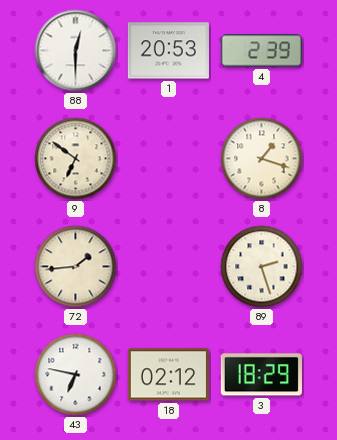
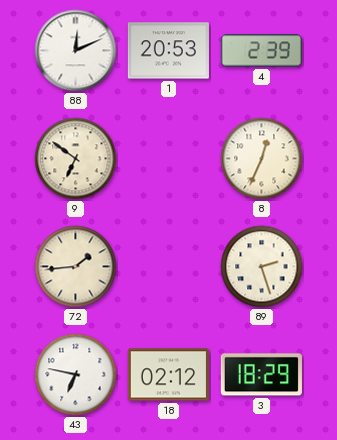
88: 12:30 -> 12:11
8: 1:18 -> 12:34
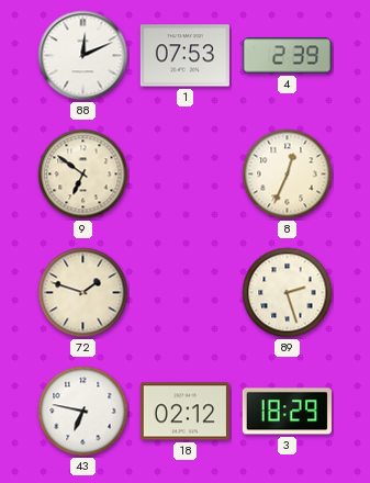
1: 20:53 -> 07:53
72: 1:44 -> 1:48
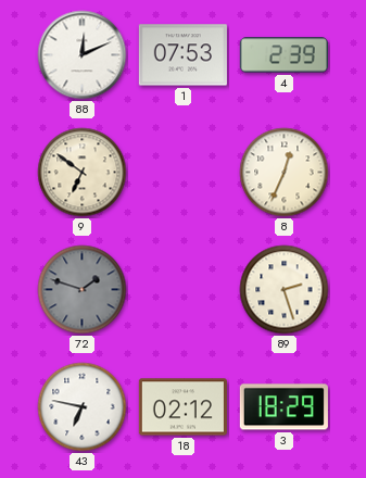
72 dial: cream -> grey
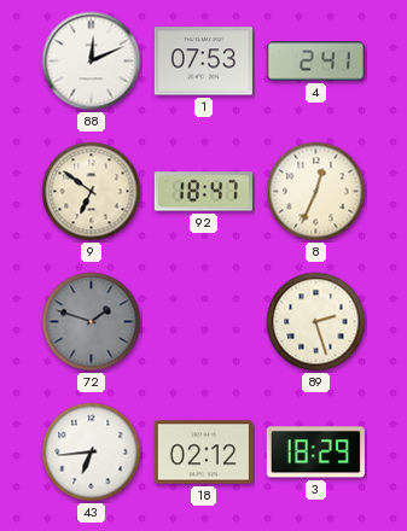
4: 2:39 -> 2:41
92: none -> 18:47
43: 6:47 -> 6:44
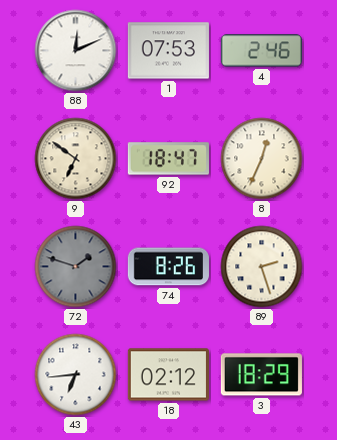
4: 2:41 -> 2:46
74: none -> 8:26
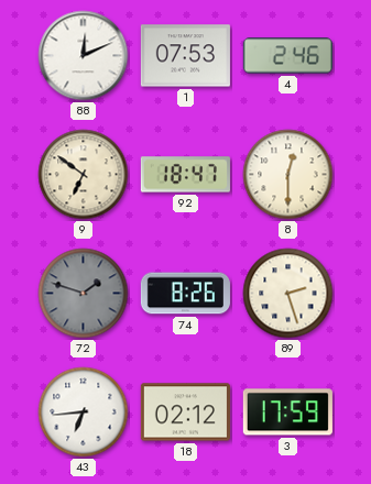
8: 12:34 -> 12:30
3: 18:29 -> 17:59
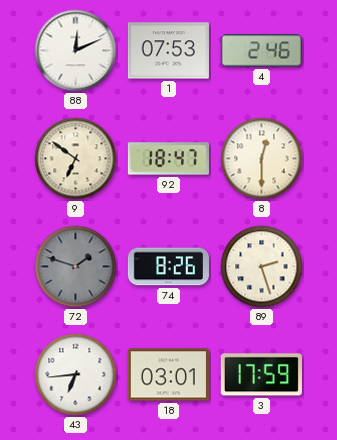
18: 02:12 -> 03:01
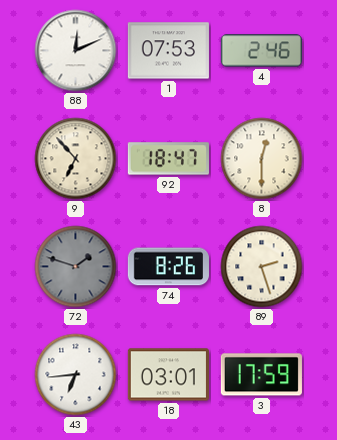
9: 6:51 -> 6:53
